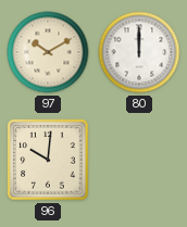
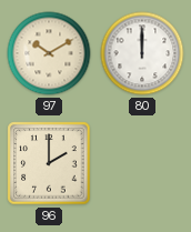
96: 10:01 -> 2:00
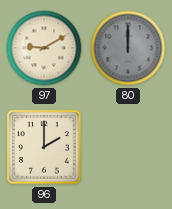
97: 10:10 -> 9:10
80 dial: white -> grey
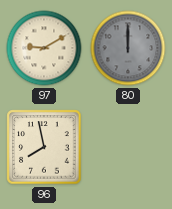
96: 2:00 -> 7:58
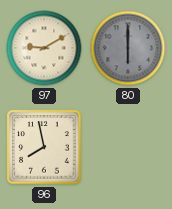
80: 12:00 -> 6:00
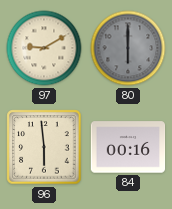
96: 7:58 -> 5:59
84: none -> 00:16
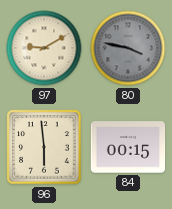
80: 6:00 -> 3:47
84: 00:16 -> 00:15
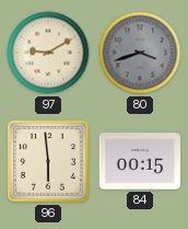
80: 3:47 -> 3:42
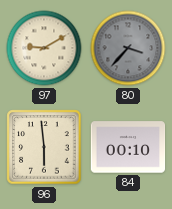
80: 3:42 -> 3:37
84: 00:15 -> 00:10
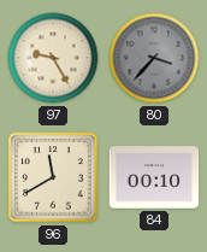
97: 9:10 -> 9:25
96: 5:59 -> 11:40
